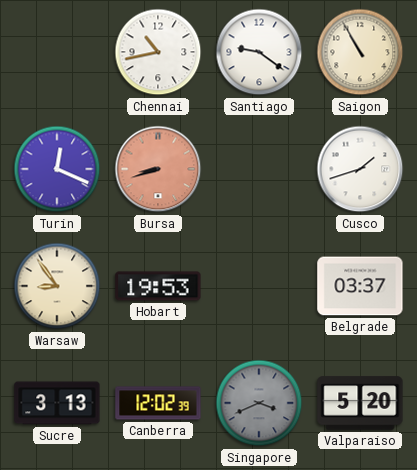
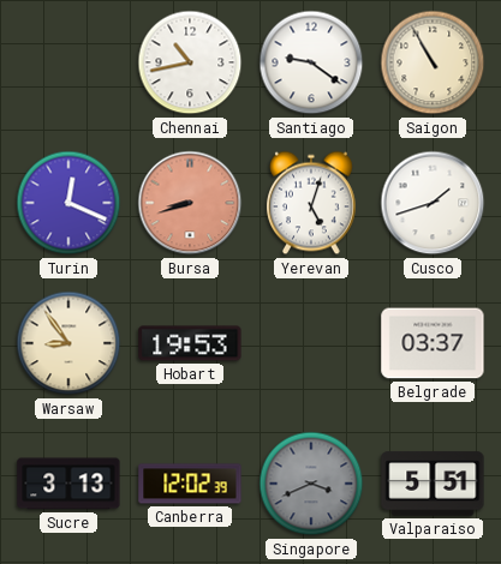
Yerevan: none -> 5:03
Valparaiso: 5:20 -> 5:51
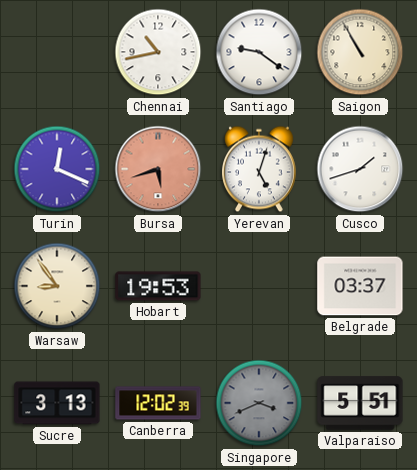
Bursa: 8:42 -> 5:42
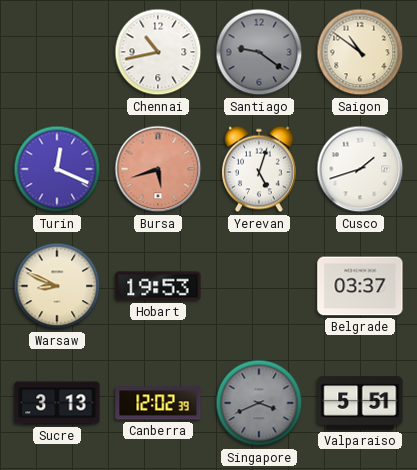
Santiago dial: white -> grey
Saigon: 10:55 -> 10:51
Warsaw: 8:54 -> 8:49
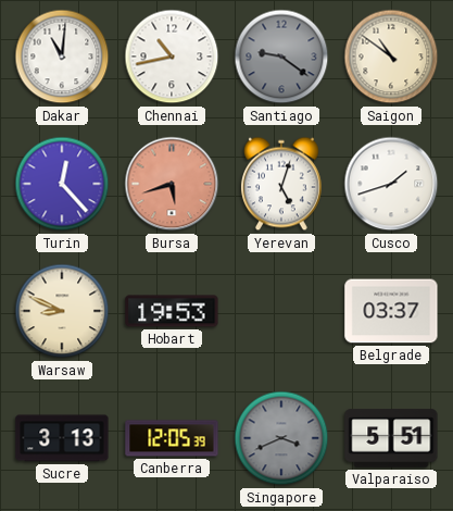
Dakar: none -> 11:01
Turin: 12:19 -> 12:23
Canberra: 12:02 -> 12:05
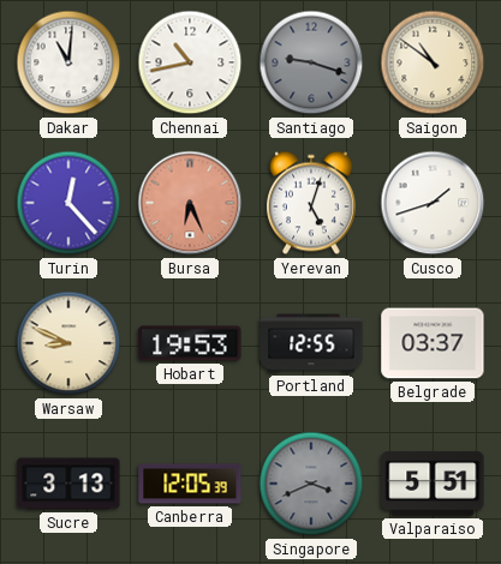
Santiago: 9:21 -> 9:18
Bursa: 5:42 -> 6:26
Portland: none -> 12:55
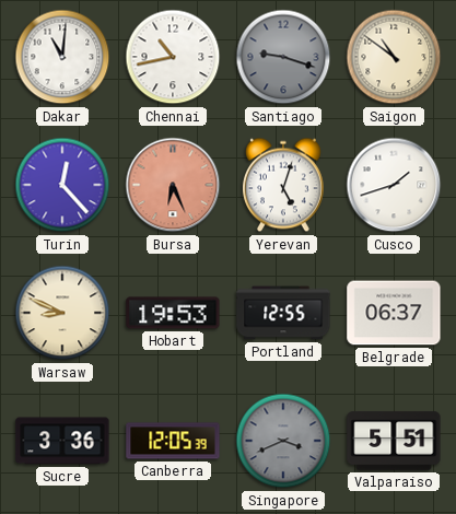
Belgrade: 03:37 -> 06:37
Sucre: 3:13 -> 3:36
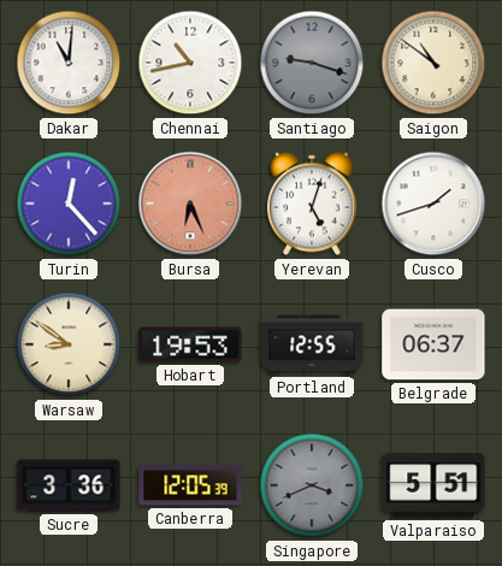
Warsaw: 8:49 -> 8:51
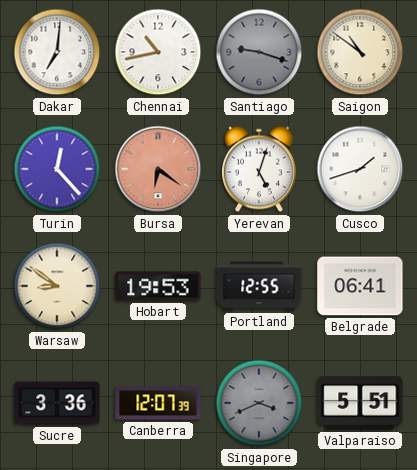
Dakar: 11:01 -> 7:01
Bursa: 6:26 -> 6:21
Belgrade: 06:37 -> 06:41
Canberra: 12:05 -> 12:07
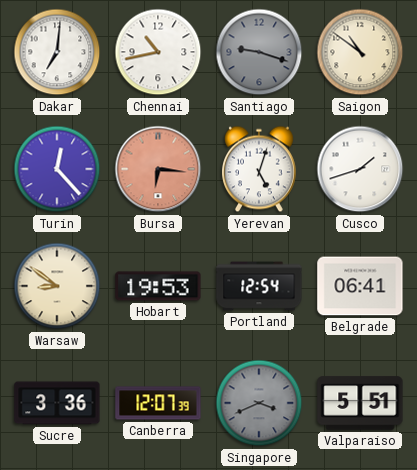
Bursa: 6:21 -> 6:16
Portland: 12:55 -> 12:54
